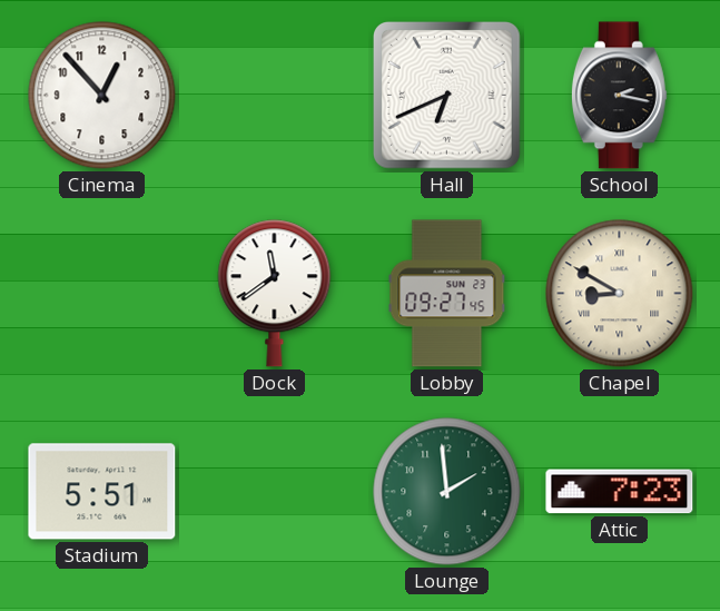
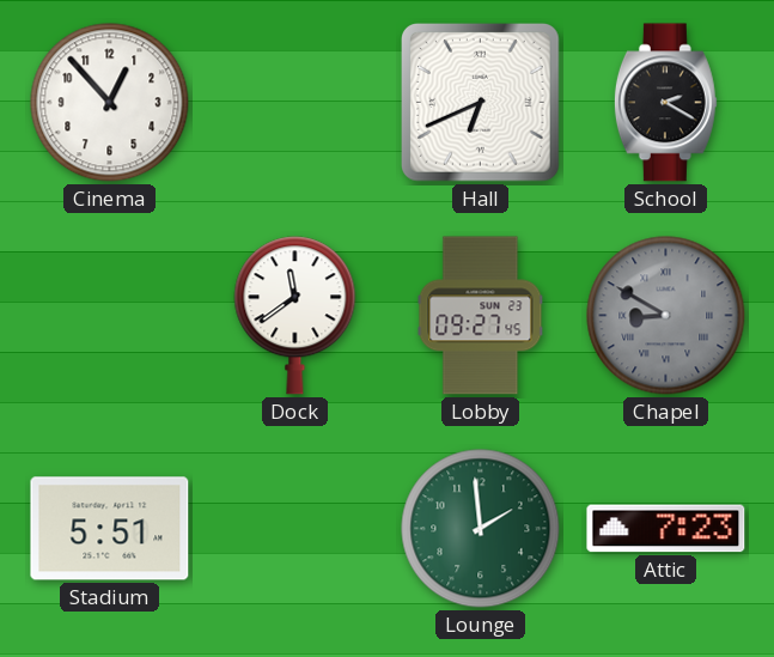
School: 2:17 -> 2:20
Chapel dial: cream -> grey
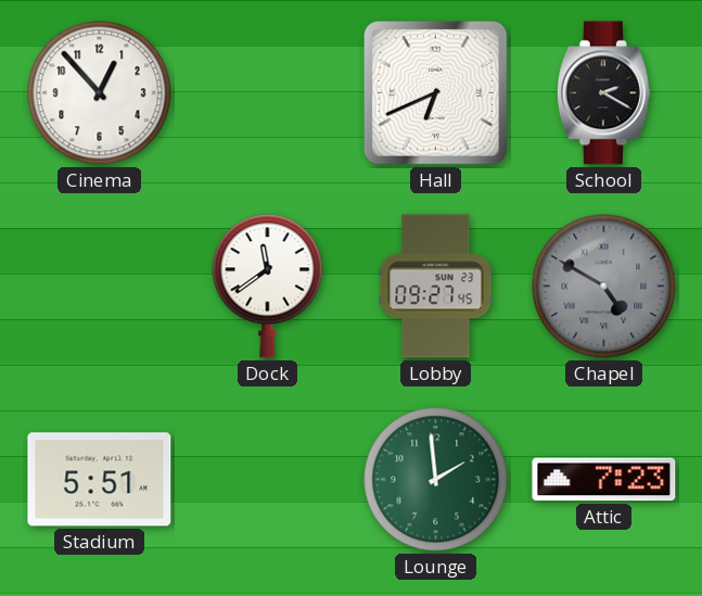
Chapel: 8:50 -> 4:50
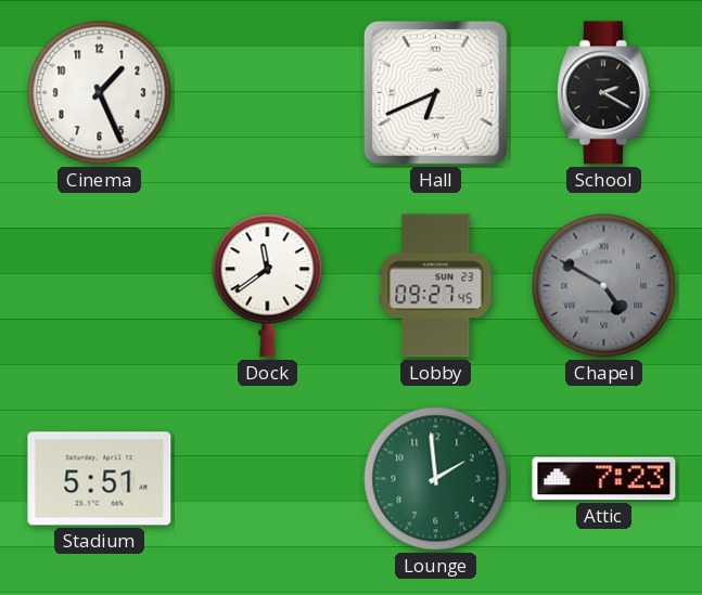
Cinema: 12:53 -> 1:26
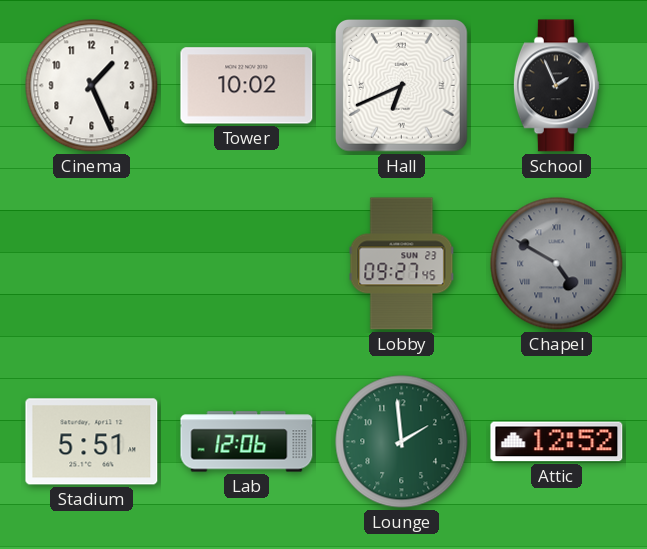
Tower: none -> 10:02
School: 2:20 -> 1:56
Dock: 11:39 -> none
Lab: none -> 12:06
Attic: 7:23 -> 12:52
